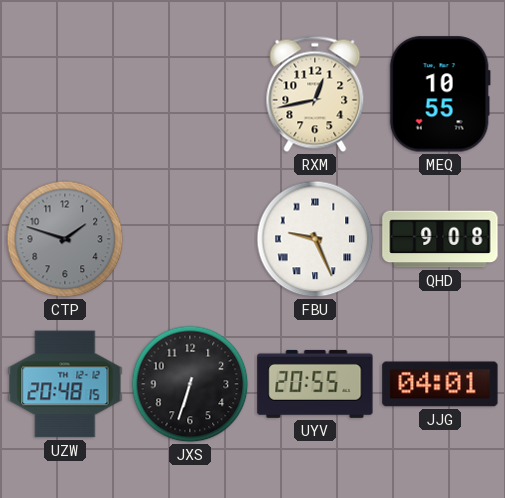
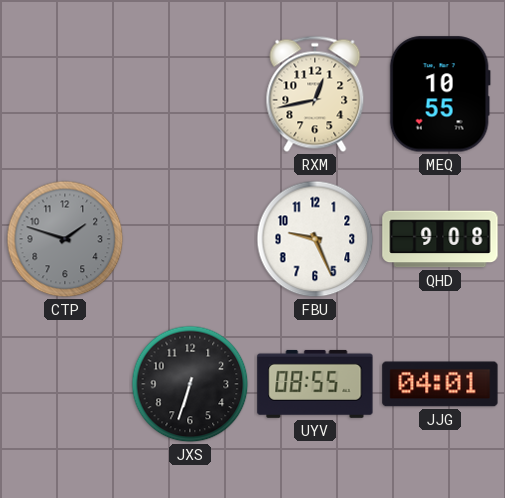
FBU numerals: Roman -> Arabic
UZW: 20:48 -> none
UYV: 20:55 -> 08:55
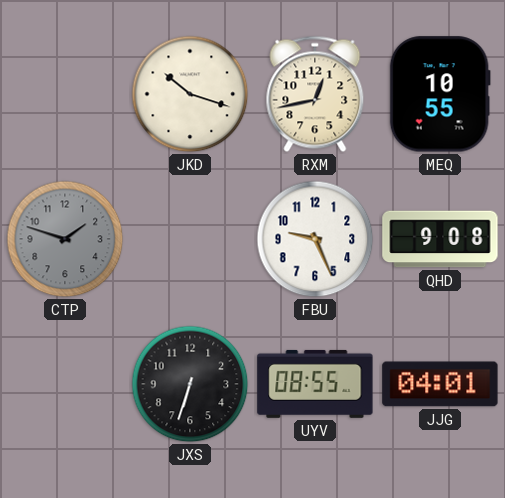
JKD: none -> 10:18
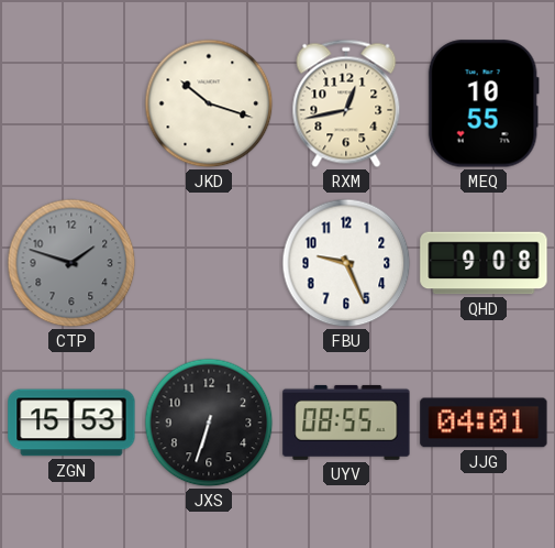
ZGN: none -> 15:53
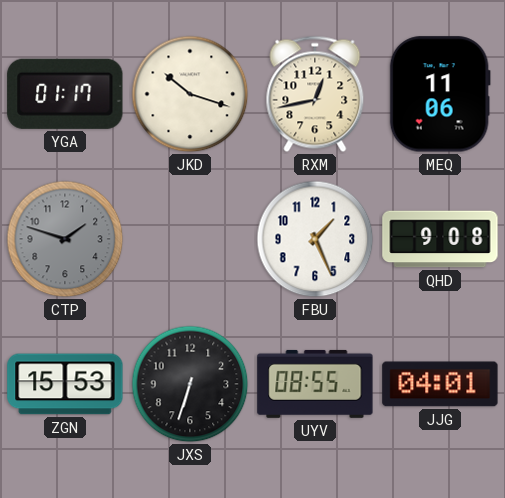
YGA: none -> 01:17
MEQ: 10:55 -> 11:06
FBU: 9:26 -> 1:26
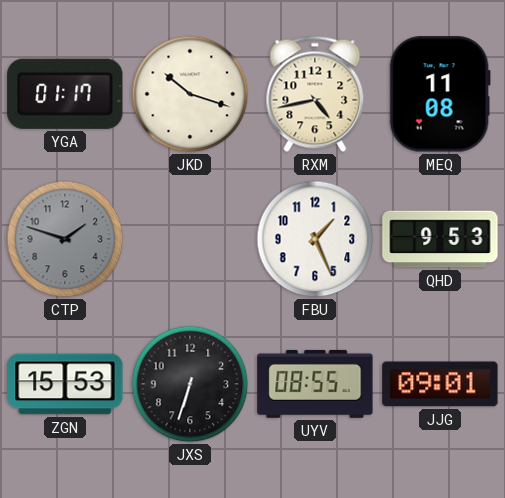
RXM: 12:43 -> 4:43
MEQ: 11:06 -> 11:08
QHD: 9:08 -> 9:53
JJG: 04:01 -> 09:01
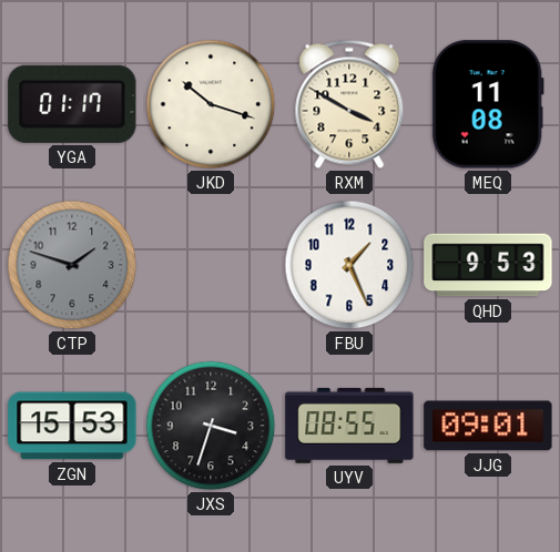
RXM: 4:43 -> 3:50
JXS: 6:33 -> 3:33
